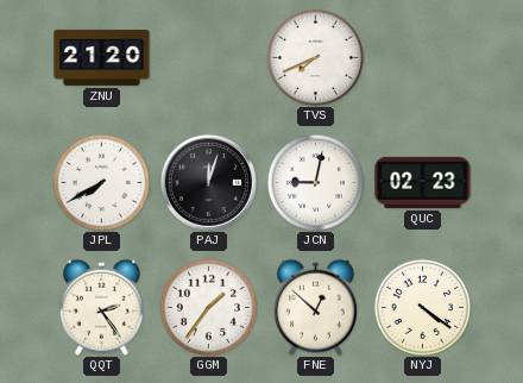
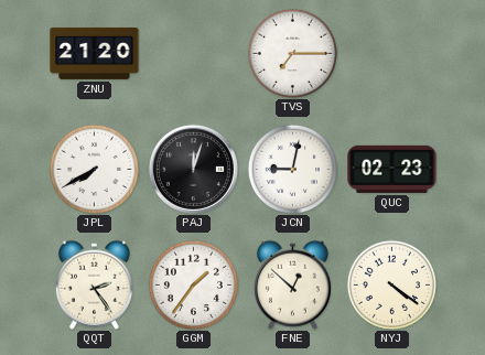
TVS: 7:41 -> 7:15
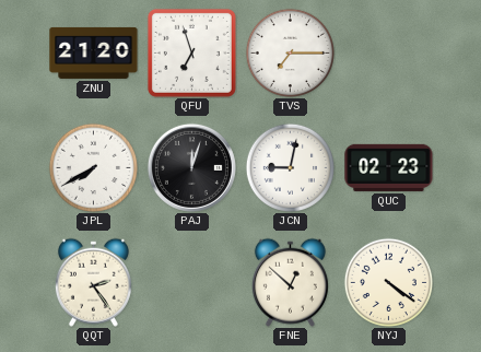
QFU: none -> 6:57
GGM: 1:36 -> none
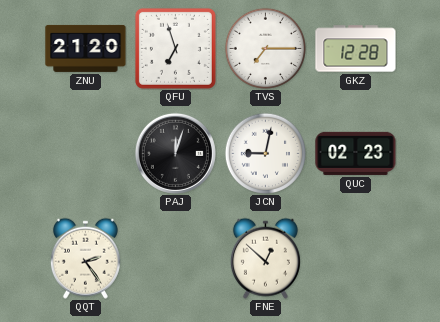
GKZ: none -> 12:28
JPL: 7:40 -> none
NYJ: 4:21 -> none
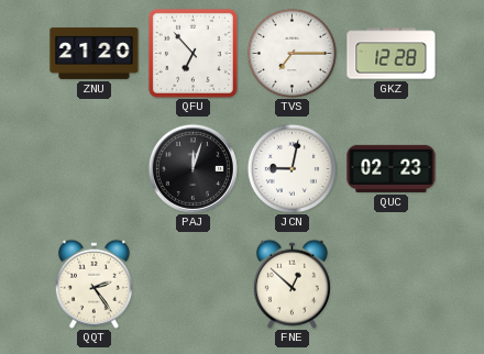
QFU: 6:57 -> 6:53
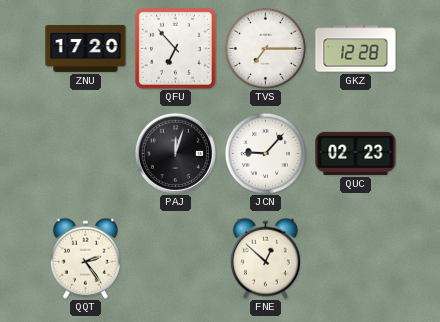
ZNU: 21:20 -> 17:20
JCN: 9:02 -> 9:07
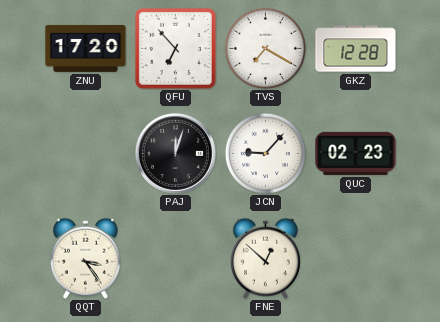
TVS: 7:15 -> 7:20
QQT: 2:24 -> 3:24
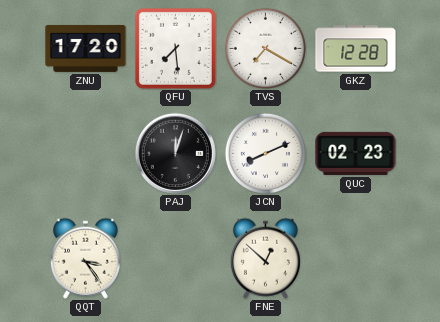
QFU: 6:53 -> 7:29
JCN: 9:07 -> 8:11
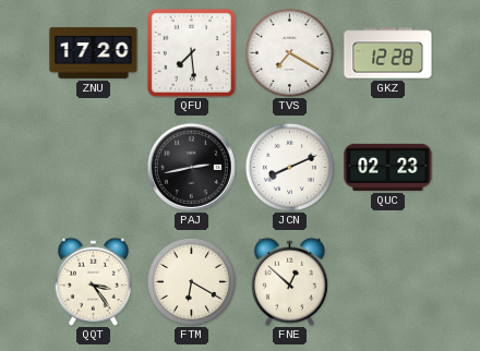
PAJ: 12:03 -> 2:43
FTM: none -> 6:20
